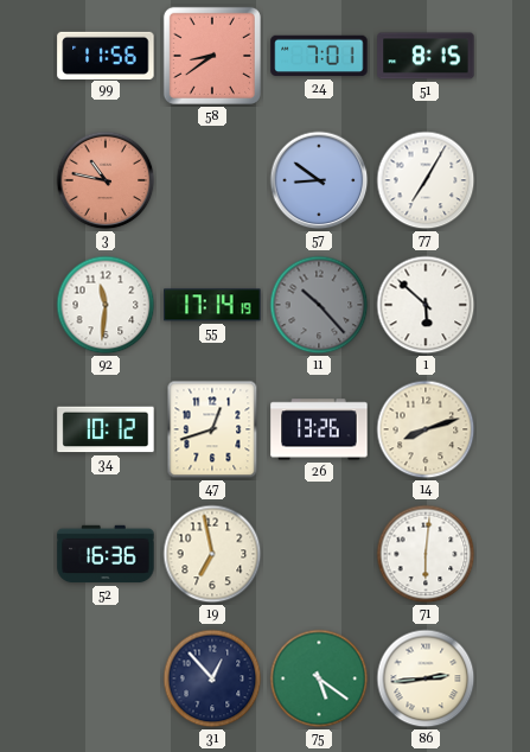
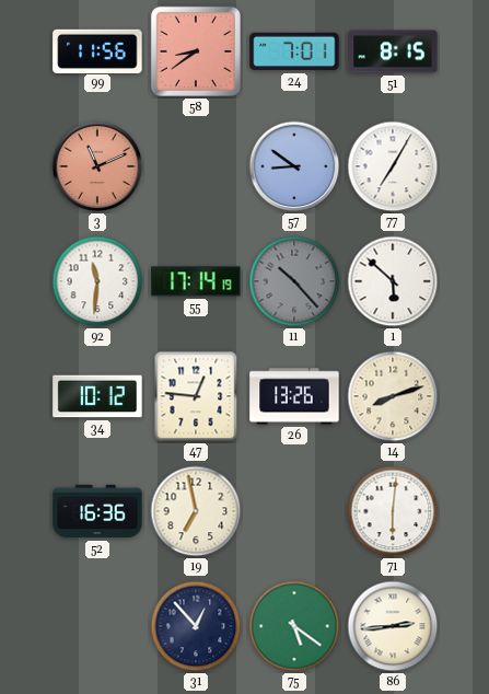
3: 10:47 -> 11:11
47: 12:42 -> 12:46
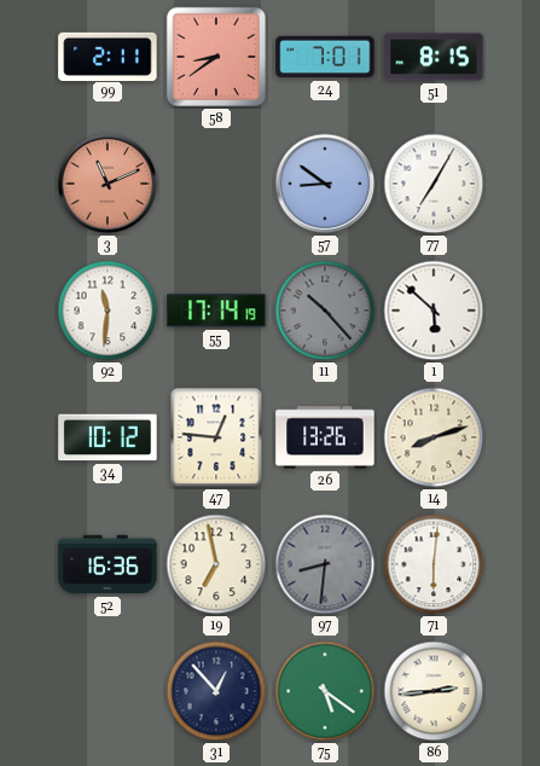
99: 11:56 -> 2:11
97: none -> 8:31
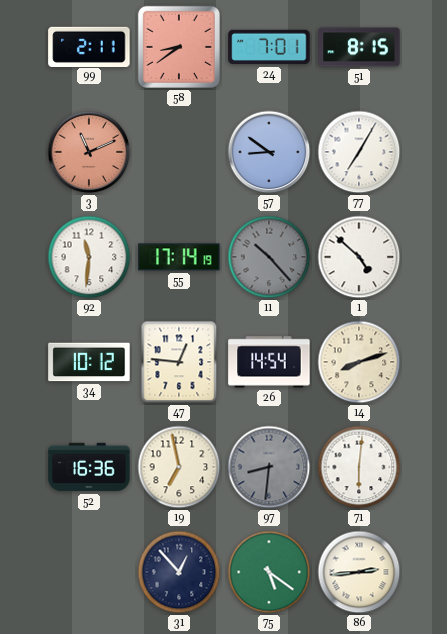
1: 5:52 -> 4:52
26: 13:26 -> 14:54
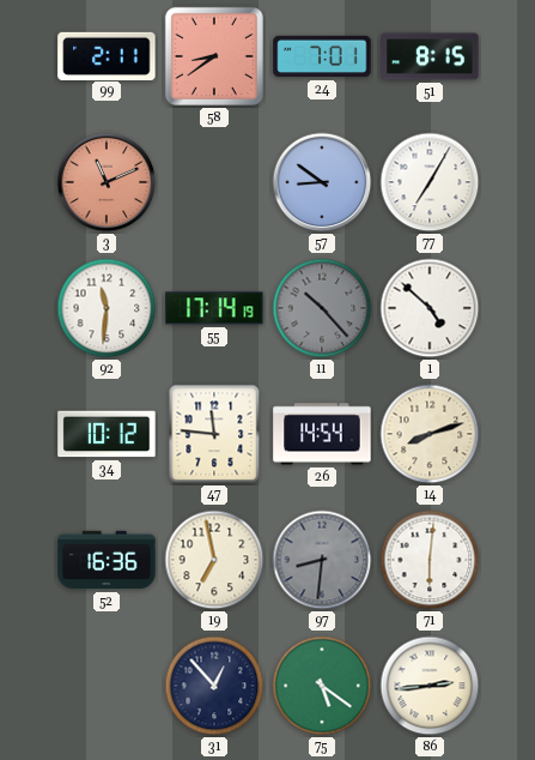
47: 12:46 -> 11:46
